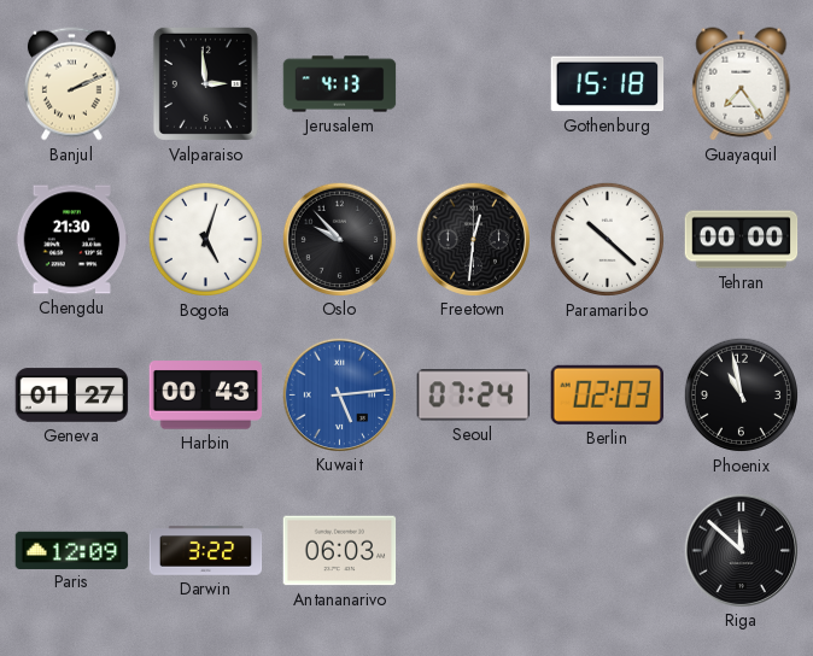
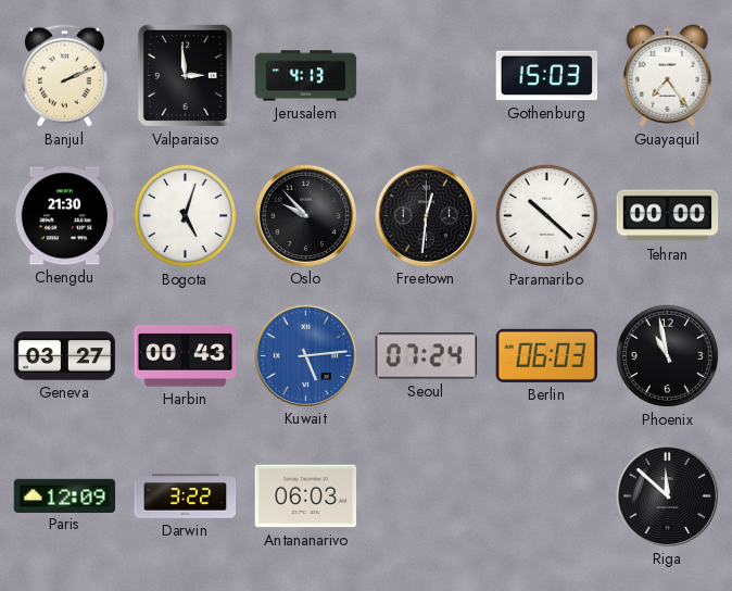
Gothenburg: 15:18 -> 15:03
Geneva: 01:27 -> 03:27
Berlin: 02:03 -> 06:03
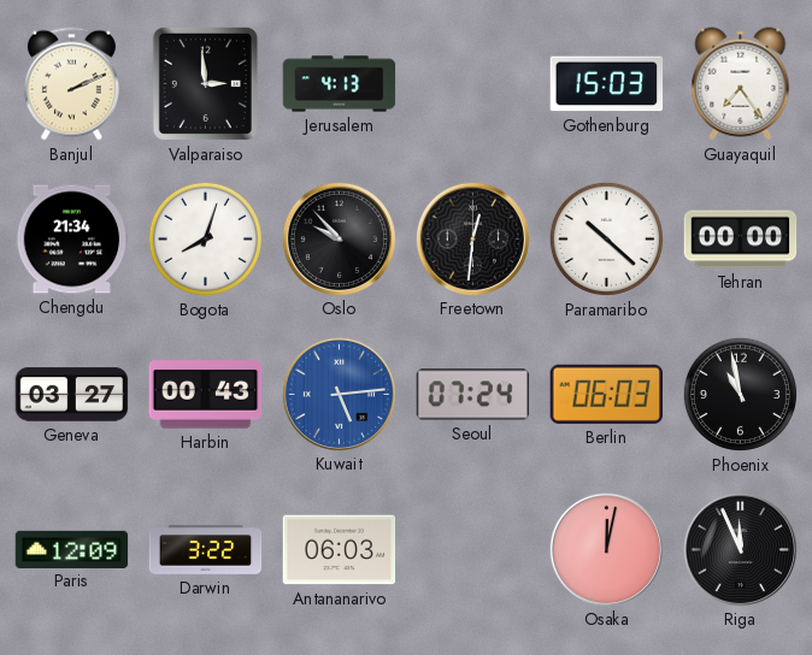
Chengdu: 21:30 -> 21:34
Bogota: 5:03 -> 8:03
Osaka: none -> 12:02
Riga: 11:52 -> 11:56
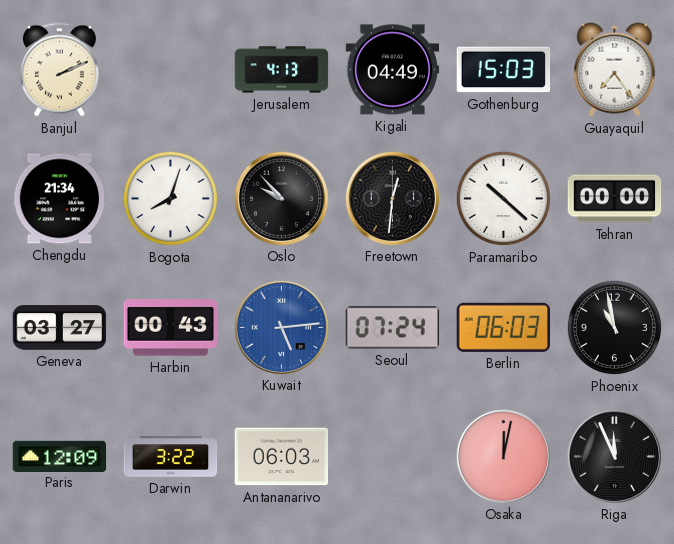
Valparaiso: 2:59 -> none
Kigali: none -> 04:49
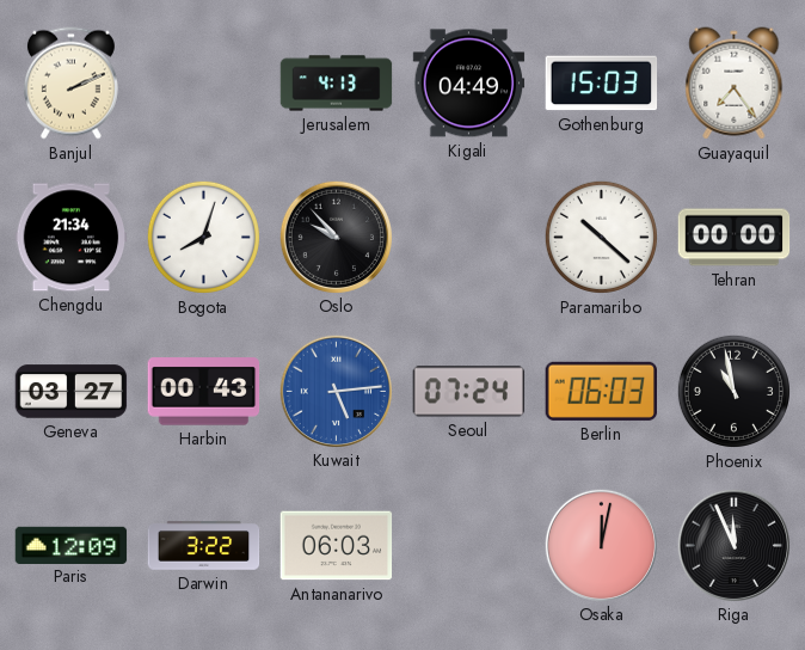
Freetown: 12:31 -> none
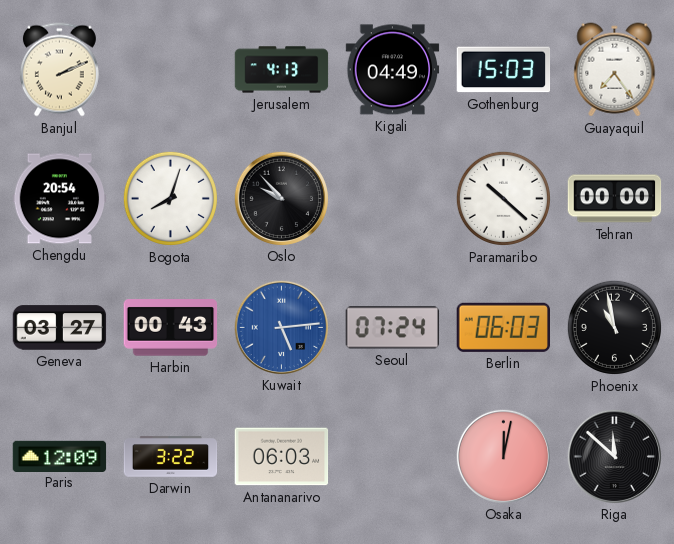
Chengdu: 21:34 -> 20:54
Riga: 11:56 -> 11:52
